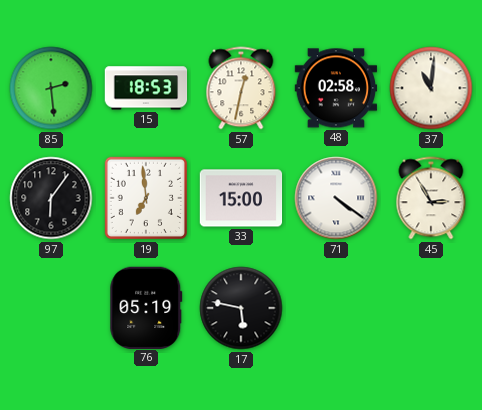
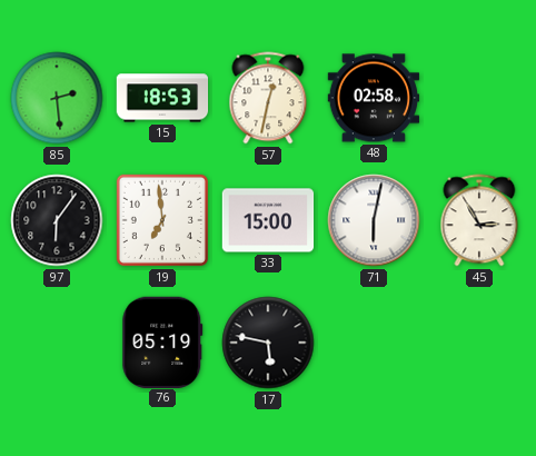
37: 11:01 -> none
71: 4:21 -> 6:02
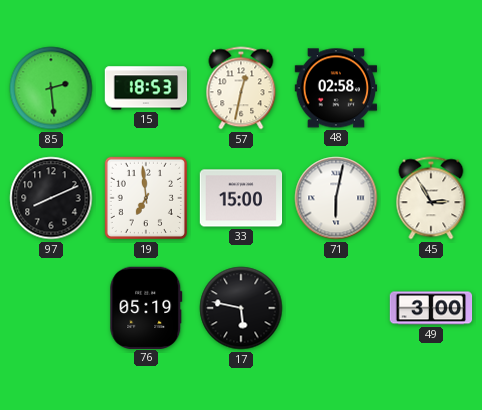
97: 6:06 -> 8:11
49: none -> 3:00
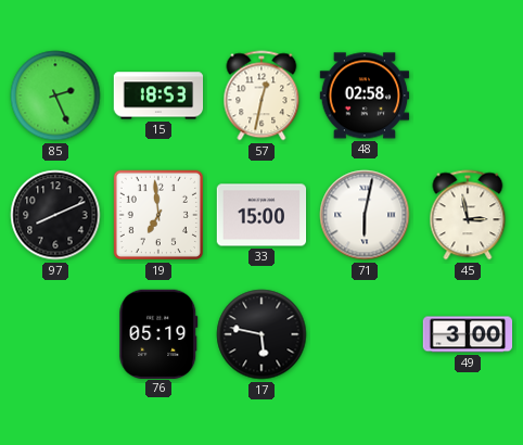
85: 2:29 -> 2:26
45: 2:55 -> 2:58
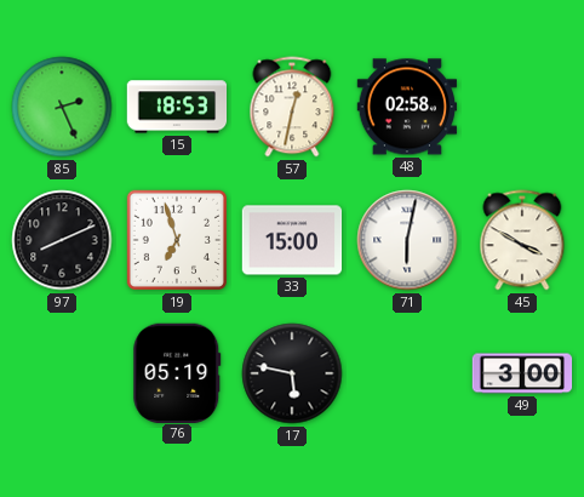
19: 6:59 -> 6:57
45: 2:58 -> 3:50
